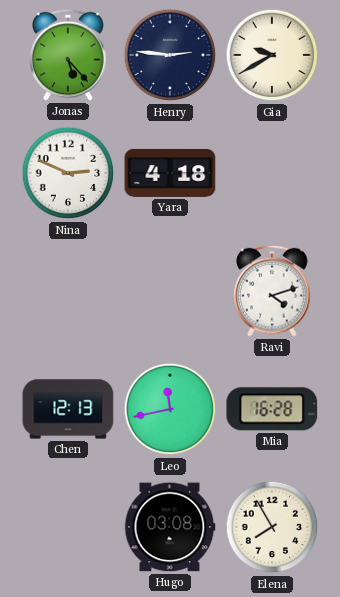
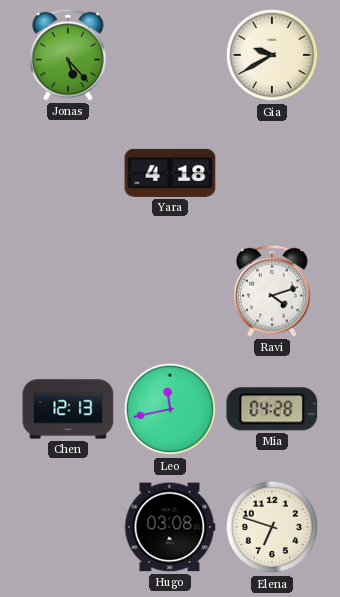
Henry: 2:46 -> none
Nina: 2:49 -> none
Mia: 16:28 -> 04:28
Elena: 7:55 -> 6:48
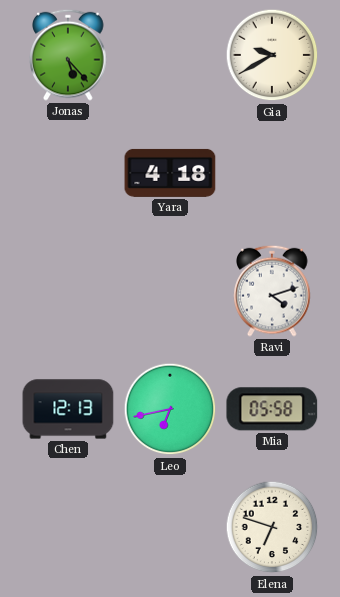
Leo: 11:43 -> 6:43
Mia: 04:28 -> 05:58
Hugo: 03:08 -> none
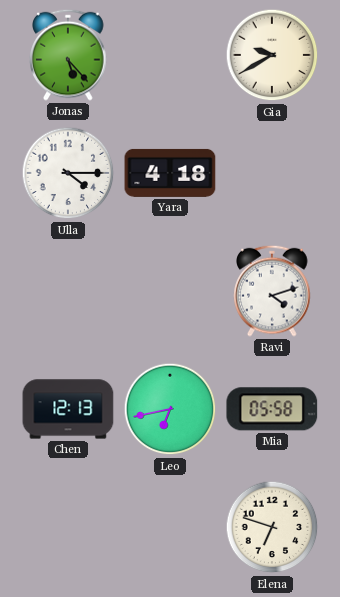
Ulla: none -> 4:15
